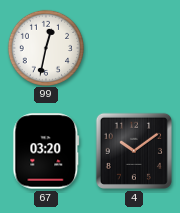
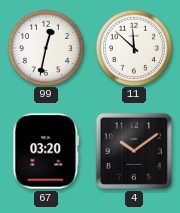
11: none -> 11:52
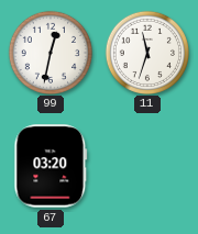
11: 11:52 -> 11:33
4: 10:09 -> none
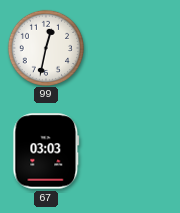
11: 11:33 -> none
67: 03:20 -> 03:03
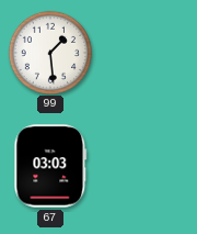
99: 12:32 -> 1:29
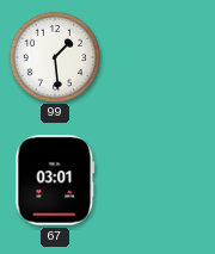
67: 03:03 -> 03:01
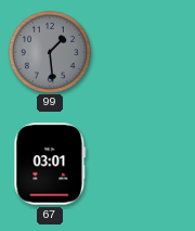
99 dial: white -> grey
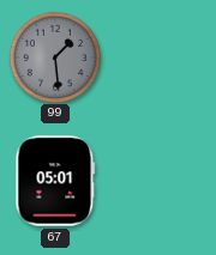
67: 03:01 -> 05:01
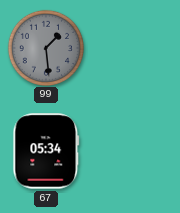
67: 05:01 -> 05:34
